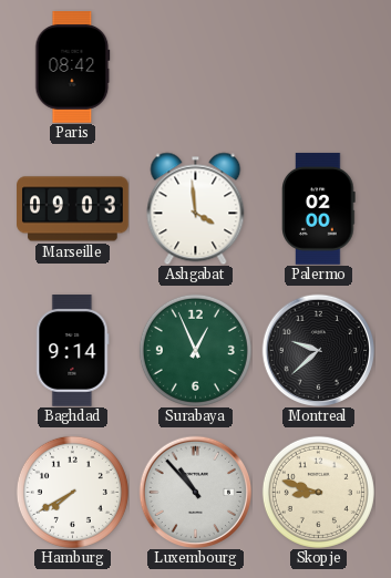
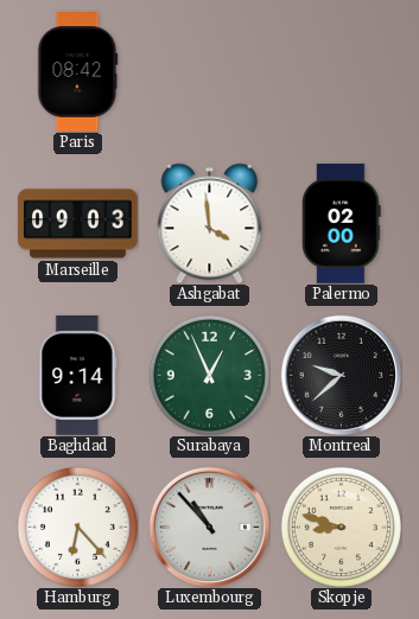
Hamburg: 7:40 -> 6:23
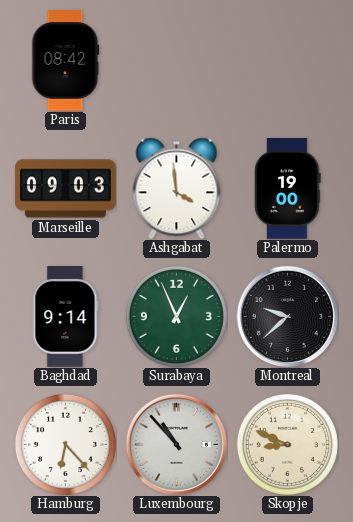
Palermo: 02:00 -> 19:00
Skopje: 8:48 -> 8:49
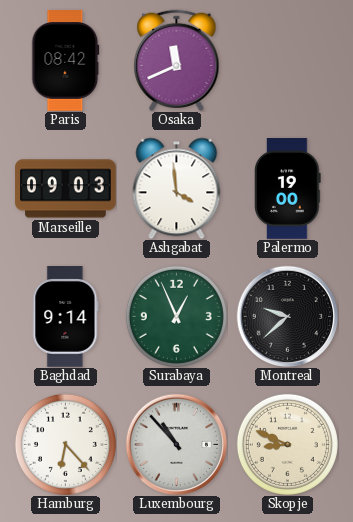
Osaka: none -> 11:41
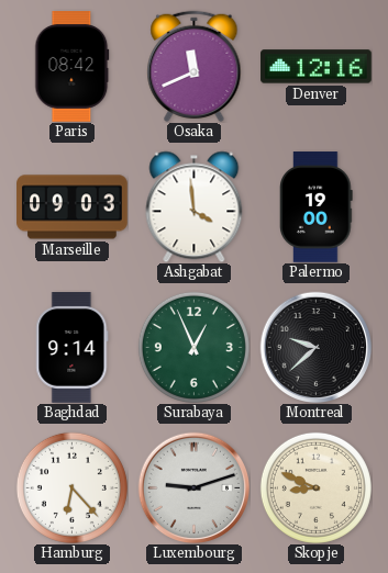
Denver: none -> 12:16
Luxembourg: 10:53 -> 9:12
